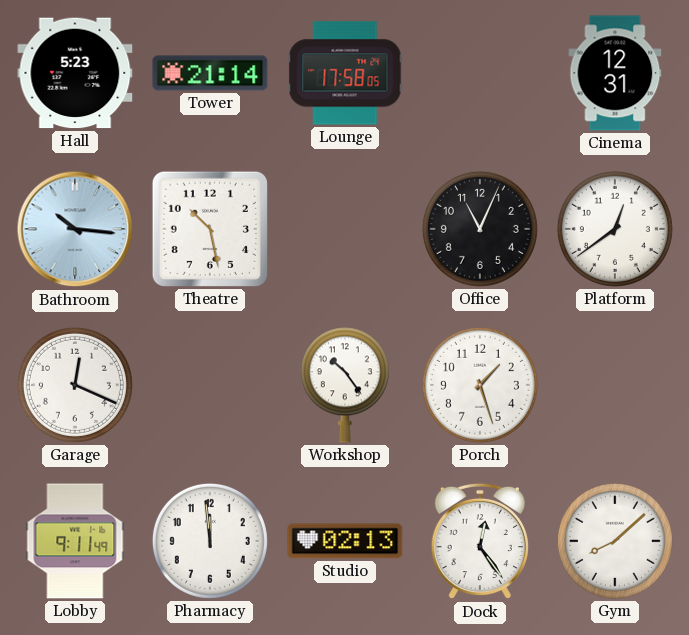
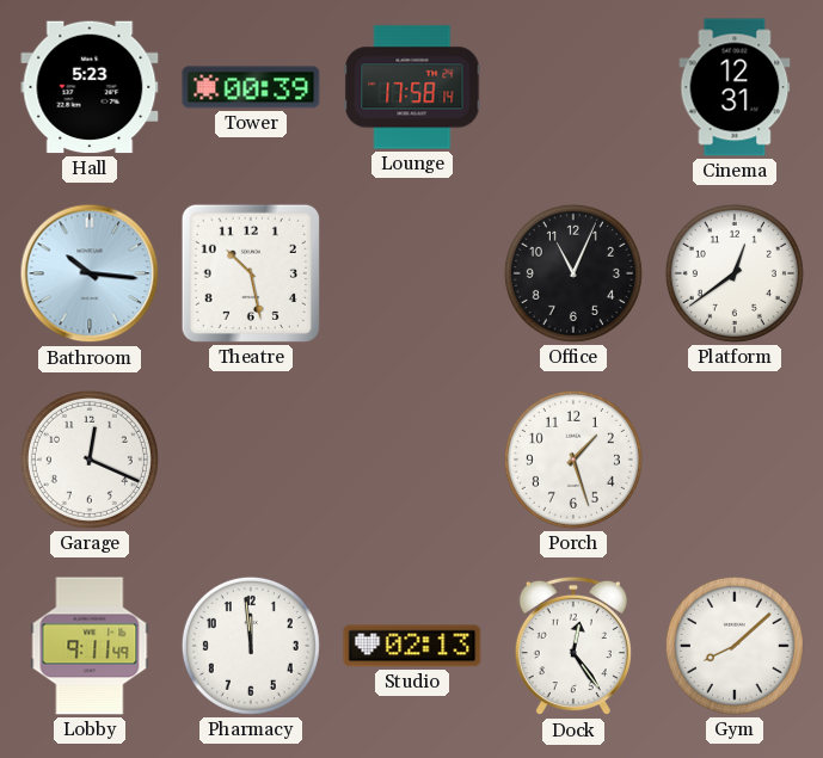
Tower: 21:14 -> 00:39
Lounge: 17:58:05 -> 17:58:14
Workshop: 10:24 -> none
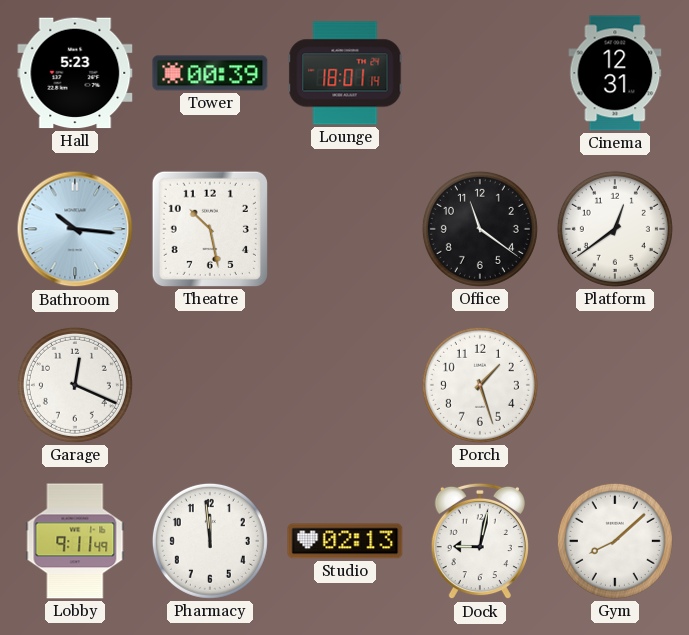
Lounge: 17:58 -> 18:01
Office: 11:04 -> 11:21
Dock: 12:24 -> 9:02
